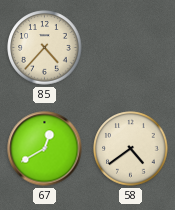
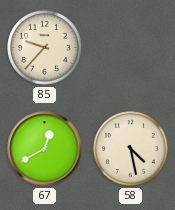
85: 4:37 -> 9:37
58: 4:39 -> 4:28
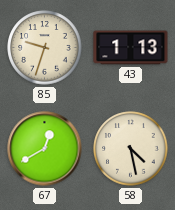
85: 9:37 -> 9:33
43: none -> 1:13
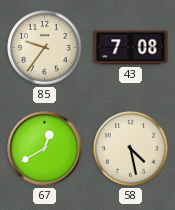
85: 9:33 -> 9:36
43: 1:13 -> 7:08
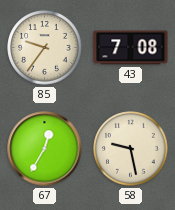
67: 12:40 -> 12:35
58: 4:28 -> 9:28
